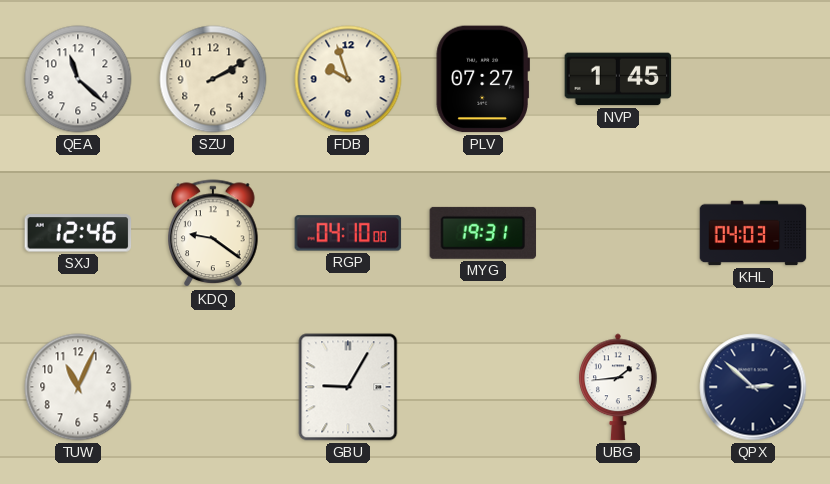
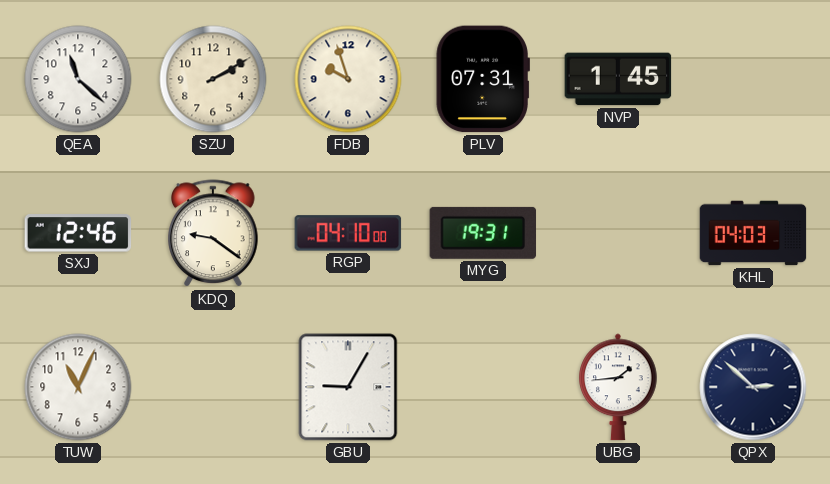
PLV: 07:27 -> 07:31
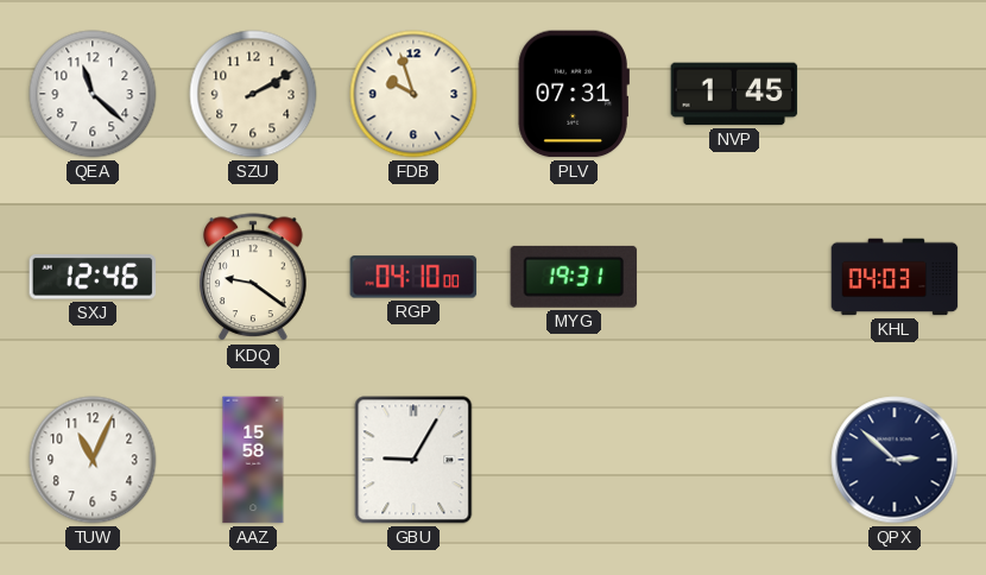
AAZ: none -> 15:58
UBG: 1:44 -> none
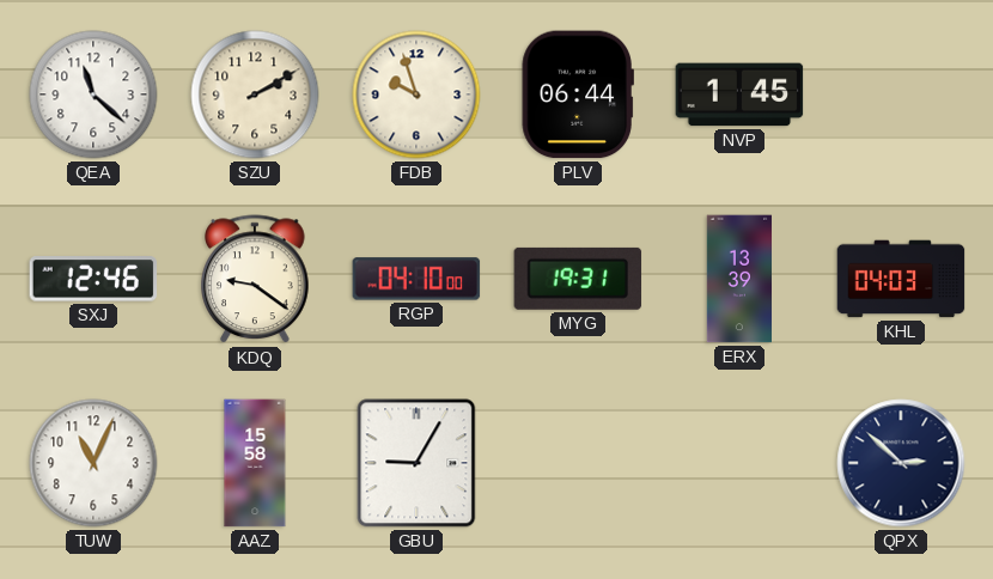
PLV: 07:31 -> 06:44
ERX: none -> 13:39
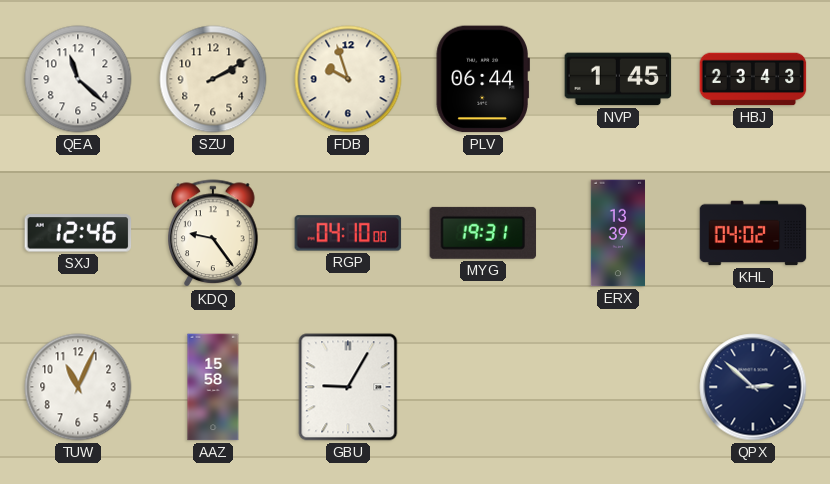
HBJ: none -> 23:43
KDQ: 9:21 -> 9:24
KHL: 04:03 -> 04:02
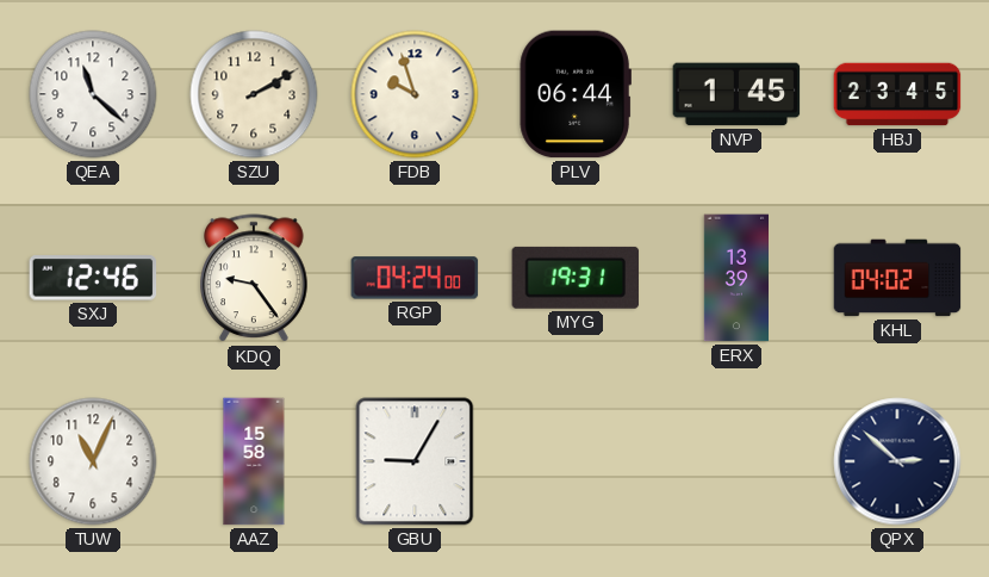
HBJ: 23:43 -> 23:45
RGP: 04:10 -> 04:24
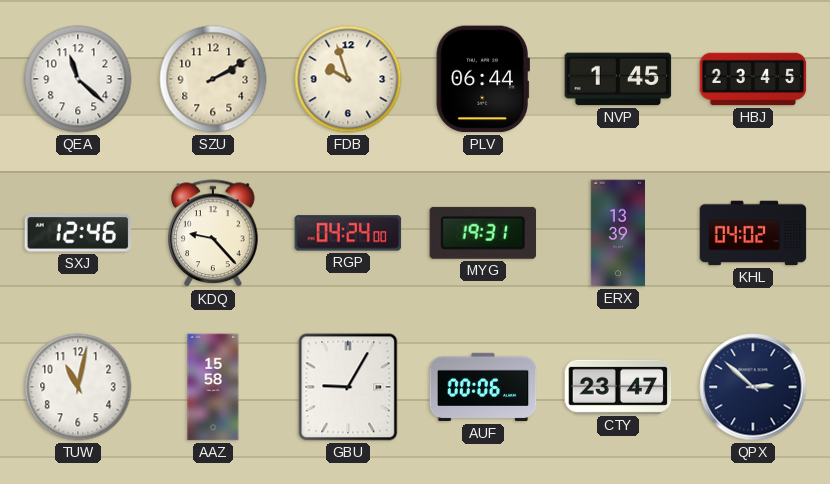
KDQ: 9:24 -> 9:23
TUW: 11:04 -> 11:02
AUF: none -> 00:06
CTY: none -> 23:47
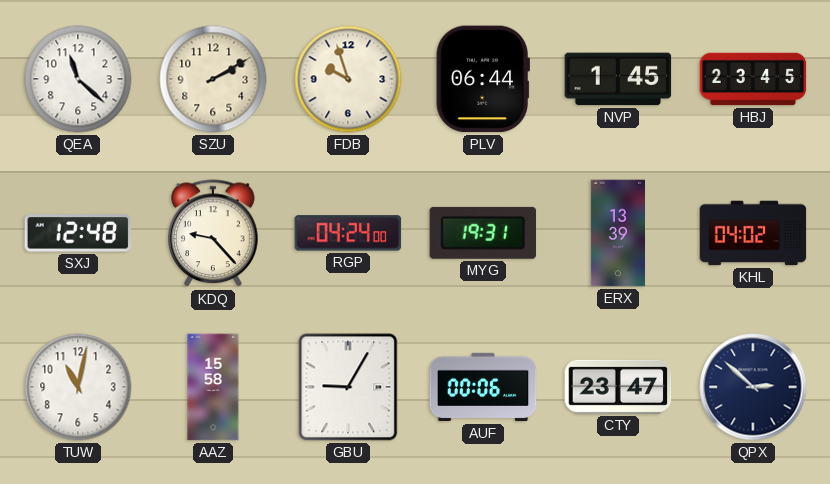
SXJ: 12:46 -> 12:48
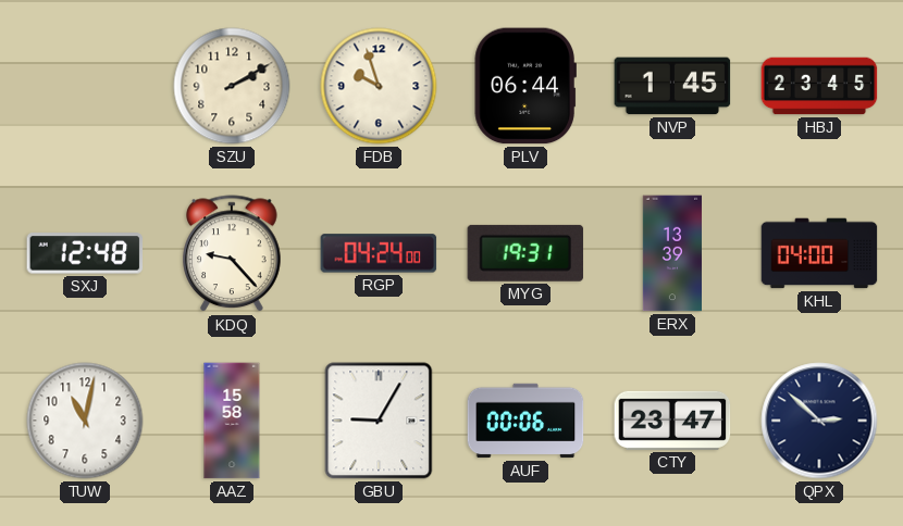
QEA: 11:22 -> none
KHL: 04:02 -> 04:00
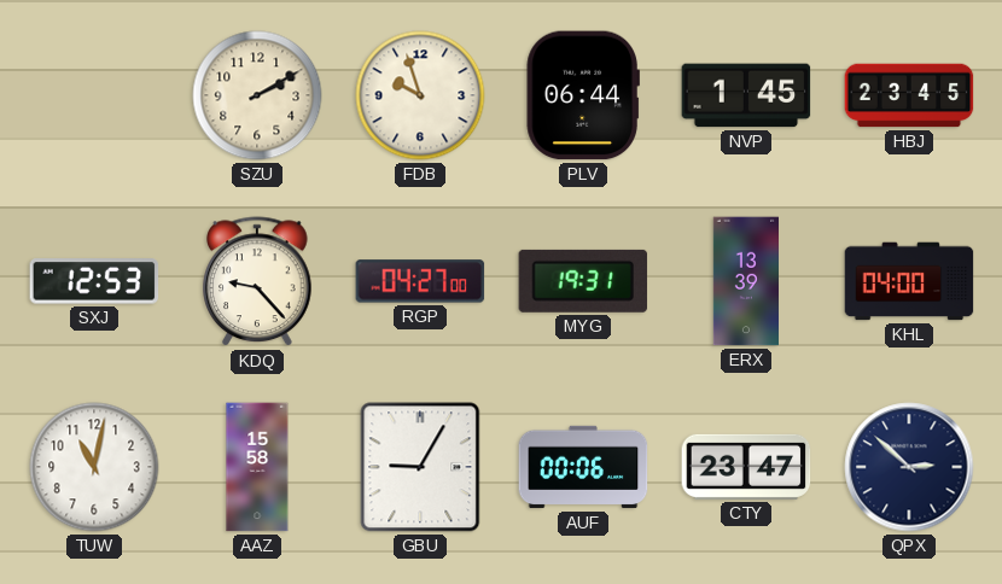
SXJ: 12:48 -> 12:53
RGP: 04:24 -> 04:27
